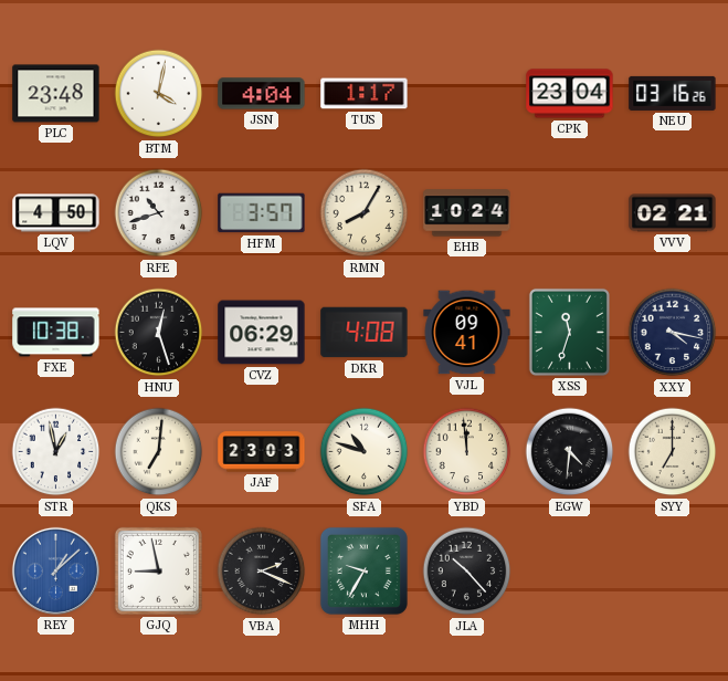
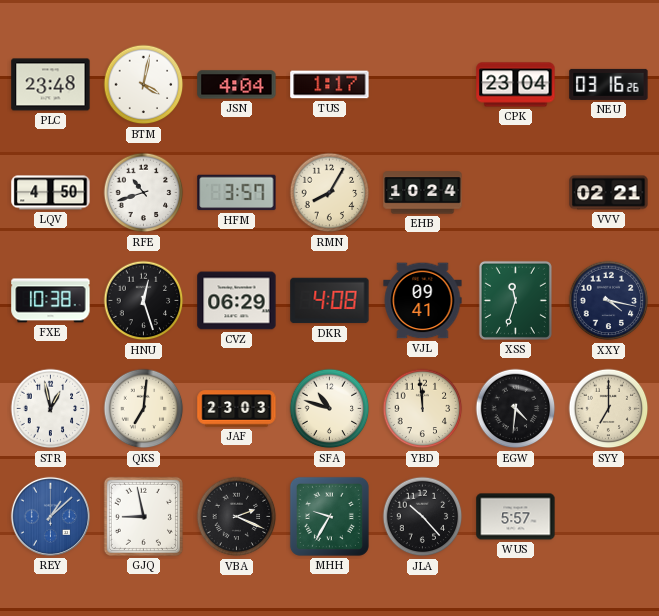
WUS: none -> 5:57
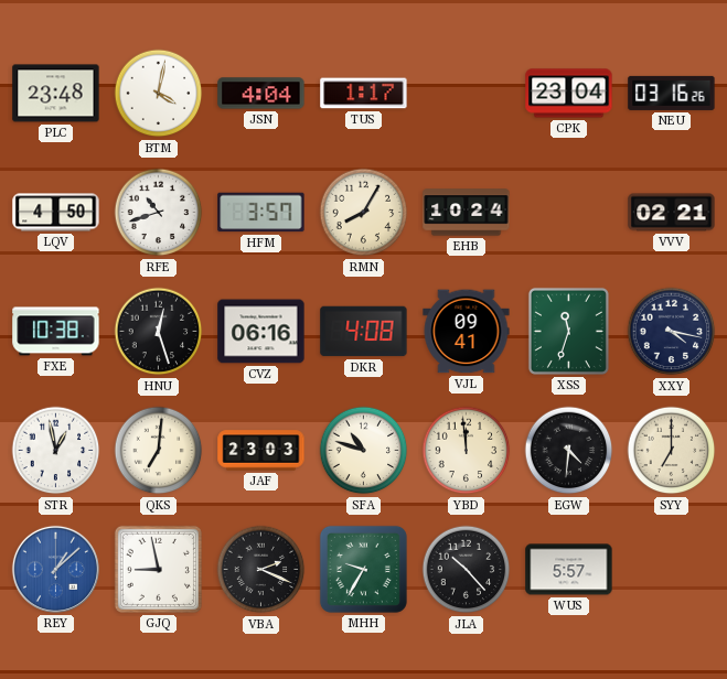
CVZ: 06:29 -> 06:16
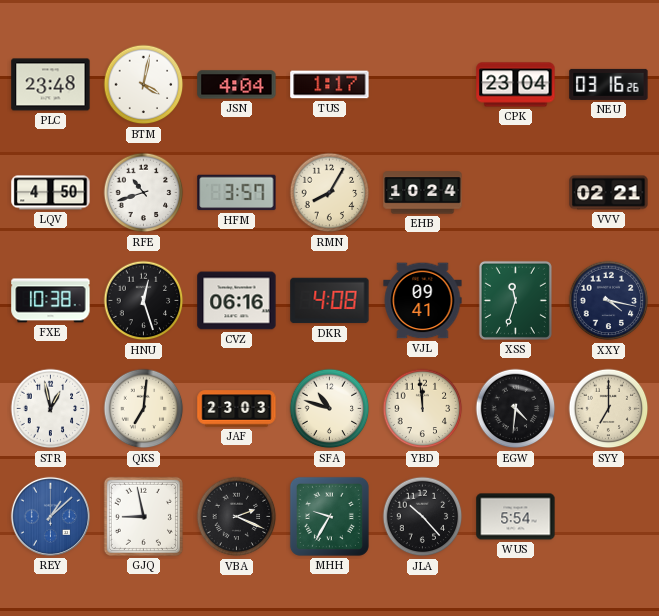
WUS: 5:57 -> 5:54
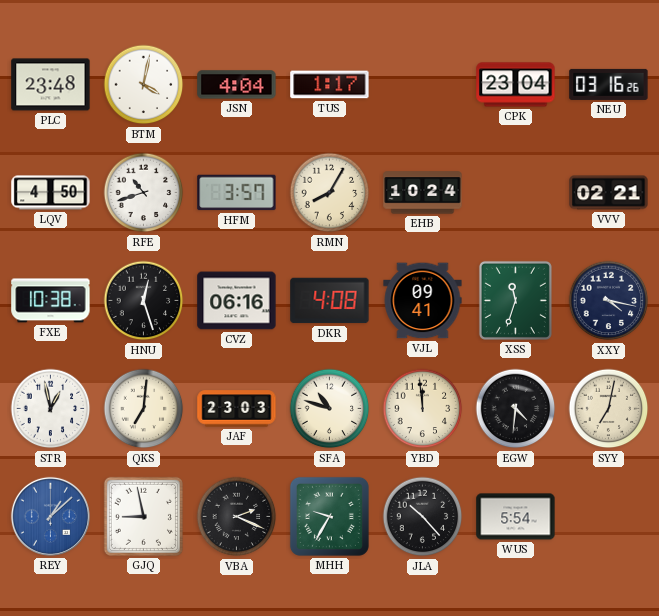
SYY: 7:00 -> 7:02
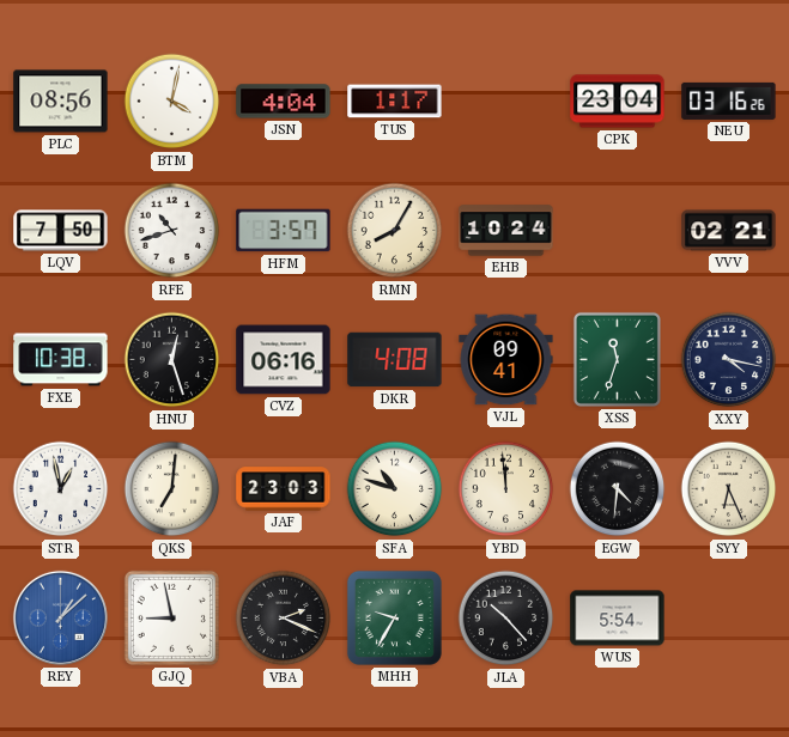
PLC: 23:48 -> 08:56
LQV: 4:50 -> 7:50
SYY: 7:02 -> 6:26
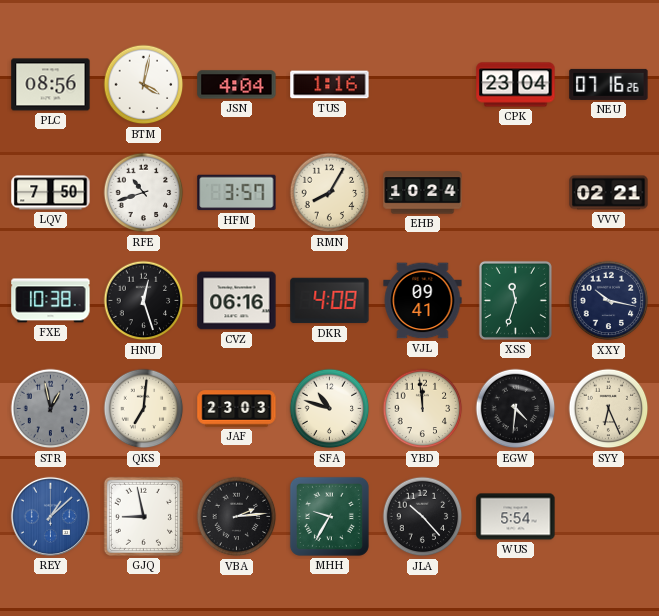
TUS: 1:17 -> 1:16
NEU: 03:16 -> 07:16
XXY: 4:17 -> 10:17
STR dial: white -> grey
VBA: 2:19 -> 2:14
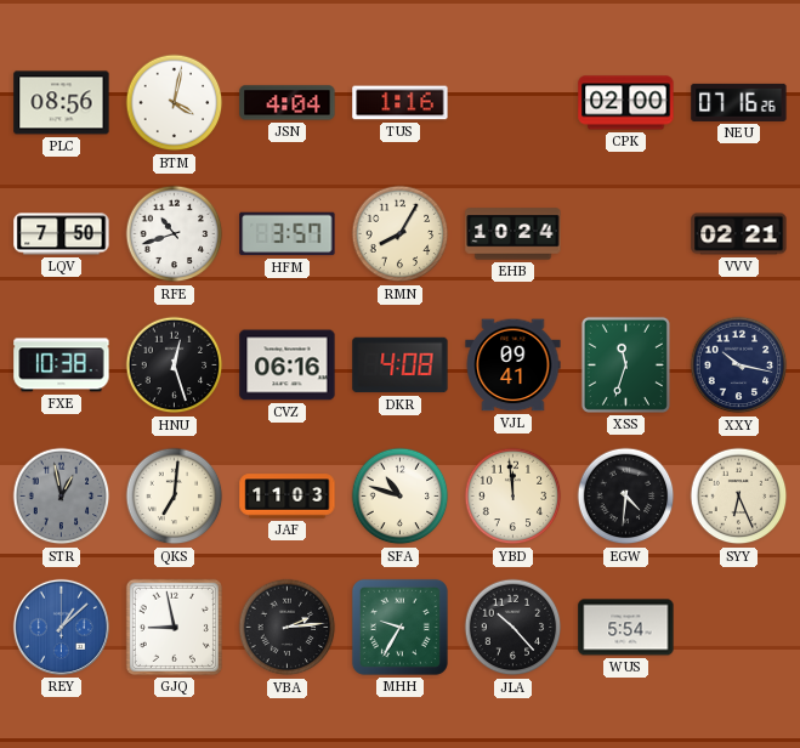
CPK: 23:04 -> 02:00
JAF: 23:03 -> 11:03
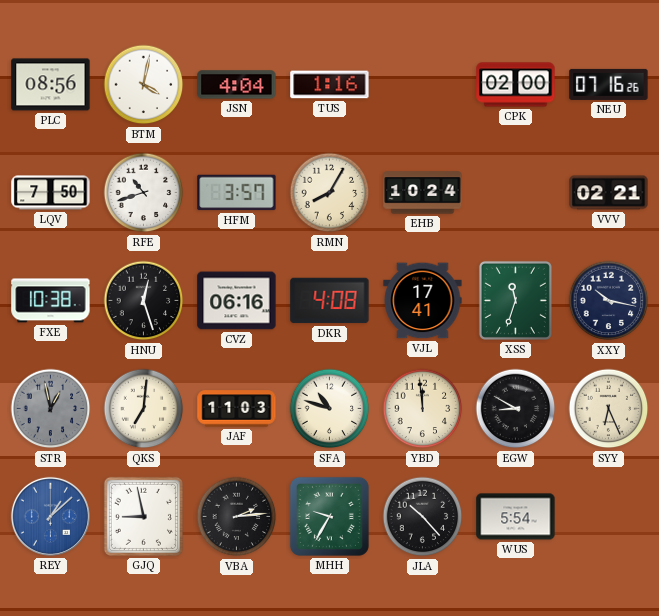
VJL: 09:41 -> 17:41
EGW: 4:31 -> 8:50
